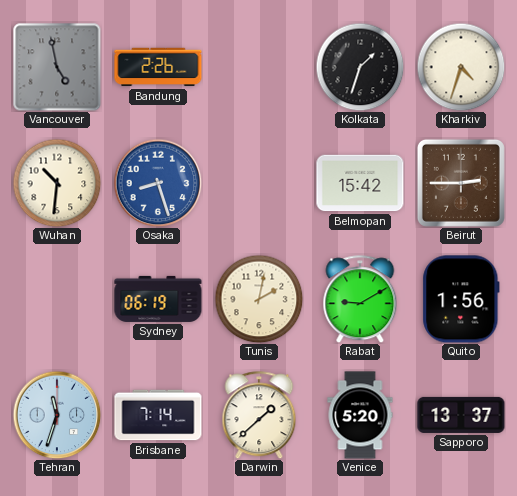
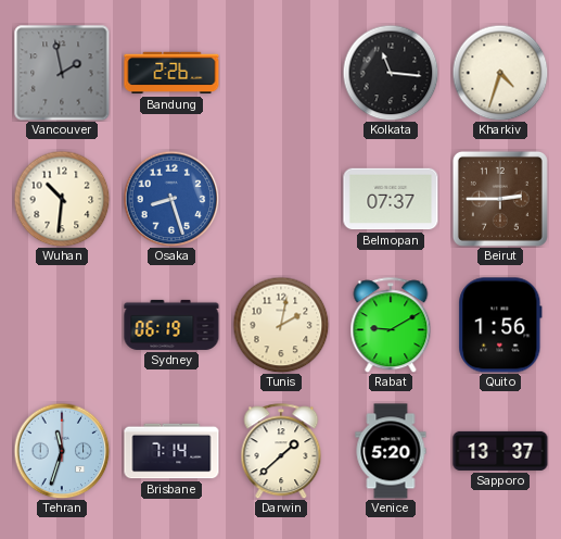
Vancouver: 4:58 -> 1:58
Kolkata: 1:33 -> 11:16
Belmopan: 15:42 -> 07:37
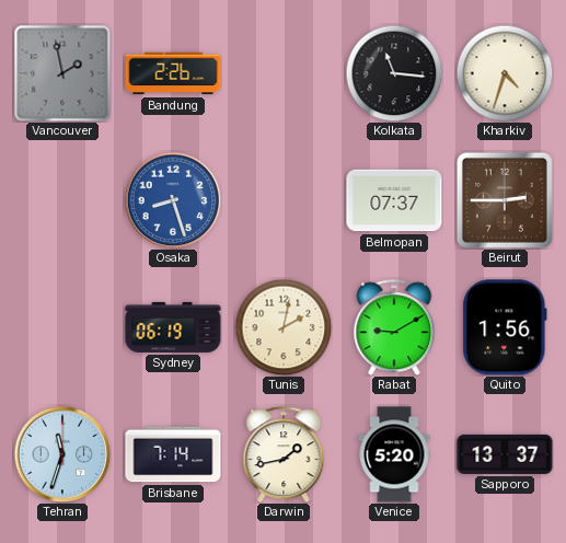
Wuhan: 10:31 -> none
Darwin: 1:38 -> 1:43
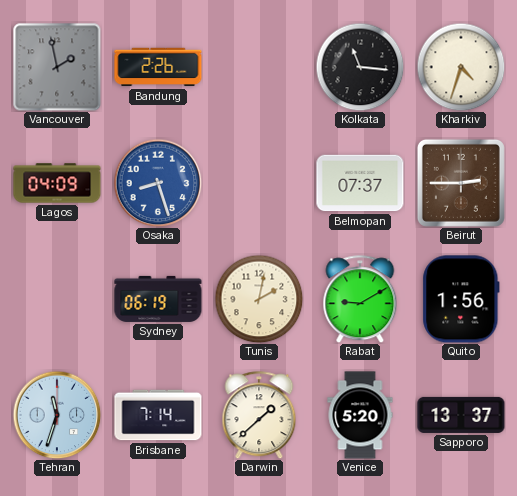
Lagos: none -> 04:09
Darwin: 1:43 -> 1:38
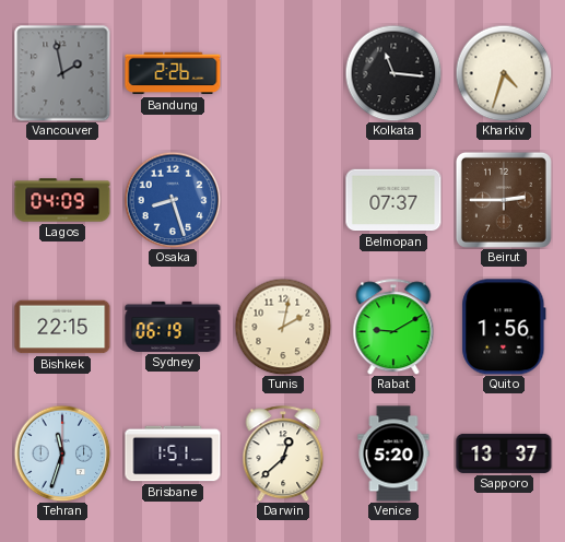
Bishkek: none -> 22:15
Brisbane: 7:14 -> 1:51
Darwin: 1:38 -> 12:38
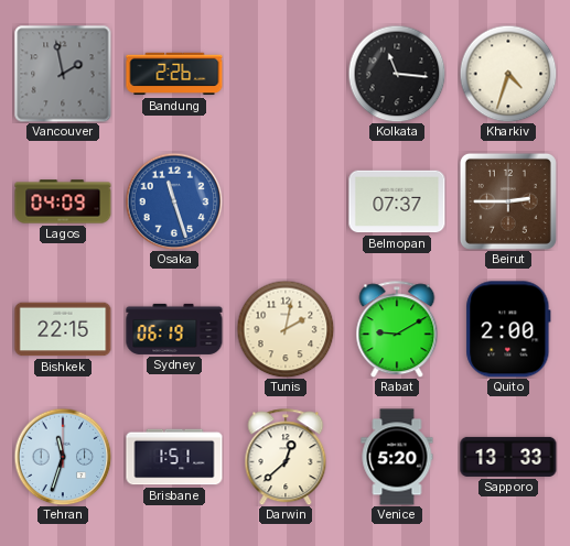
Osaka: 8:27 -> 11:27
Quito: 1:56 -> 2:00
Sapporo: 13:37 -> 13:33
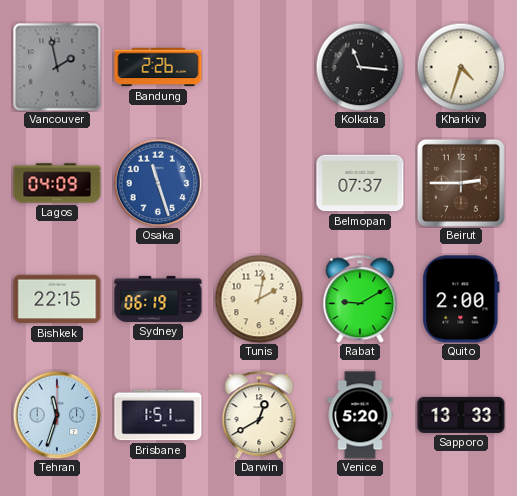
Darwin: 12:38 -> 12:40
